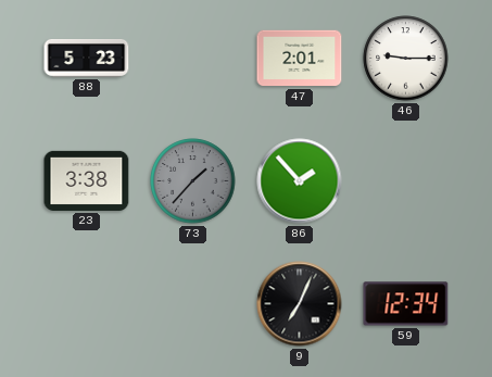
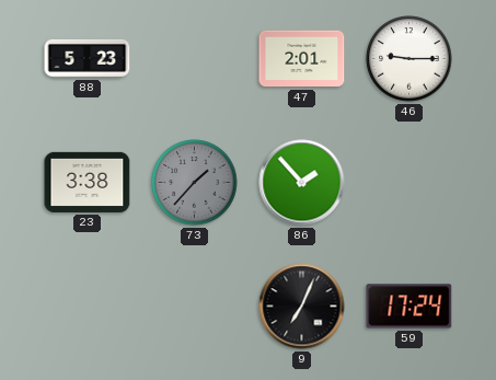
59: 12:34 -> 17:24
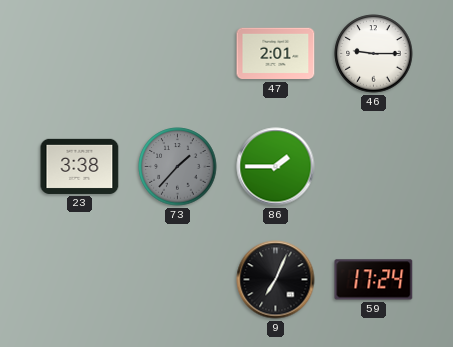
88: 5:23 -> none
86: 1:53 -> 1:45
